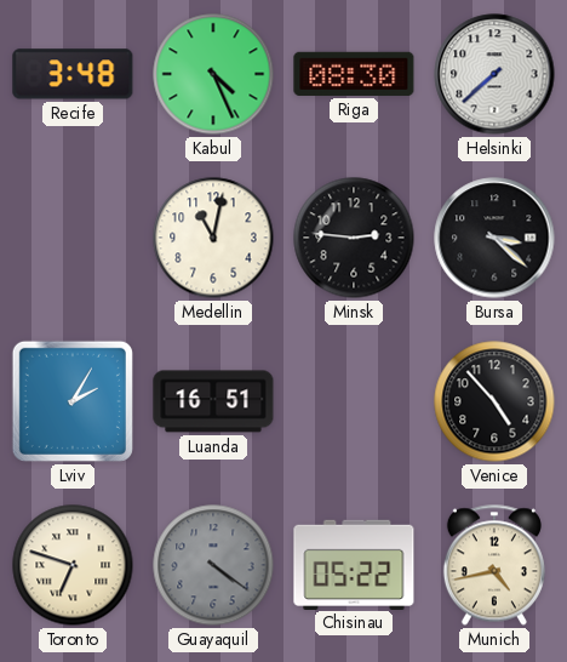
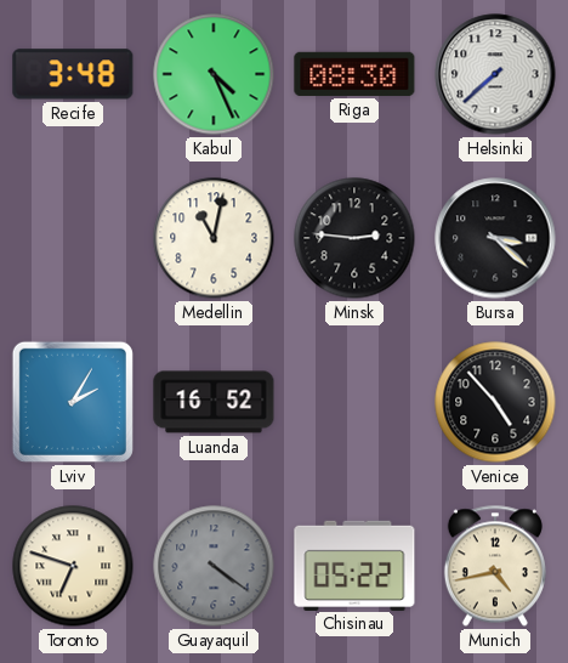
Luanda: 16:51 -> 16:52
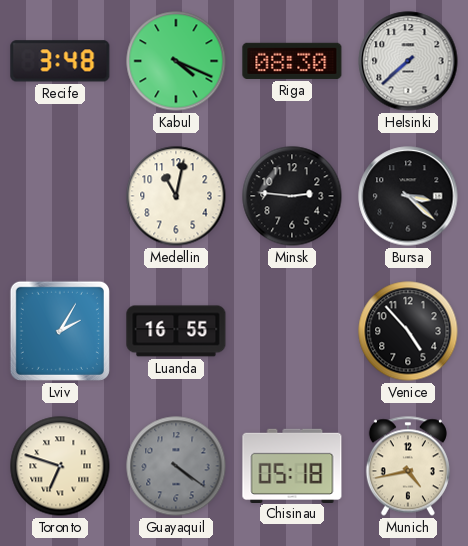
Kabul: 4:26 -> 4:19
Luanda: 16:52 -> 16:55
Chisinau: 05:22 -> 05:18
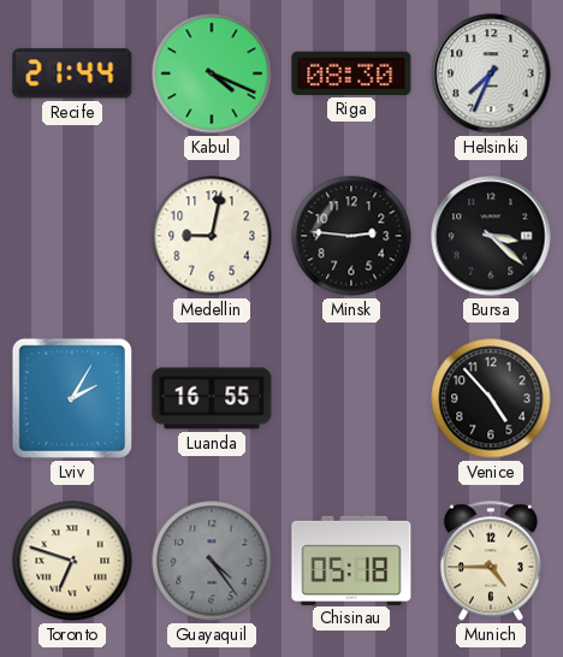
Recife: 3:48 -> 21:44
Helsinki: 7:38 -> 7:34
Medellin: 11:02 -> 9:02
Guayaquil: 4:21 -> 4:24
Munich: 4:43 -> 4:45
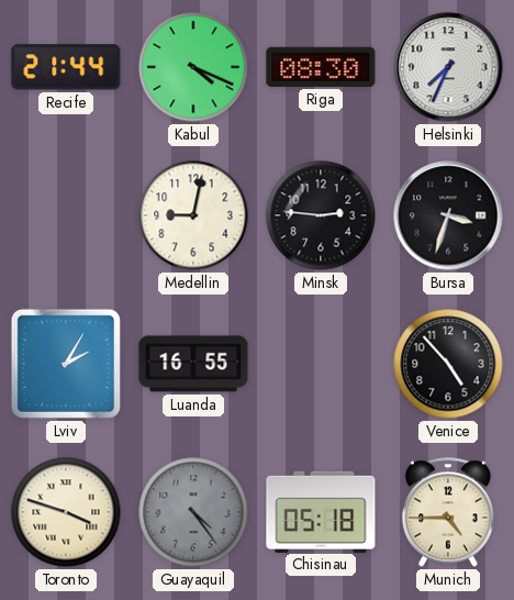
Bursa: 3:22 -> 3:33
Toronto: 6:48 -> 3:48
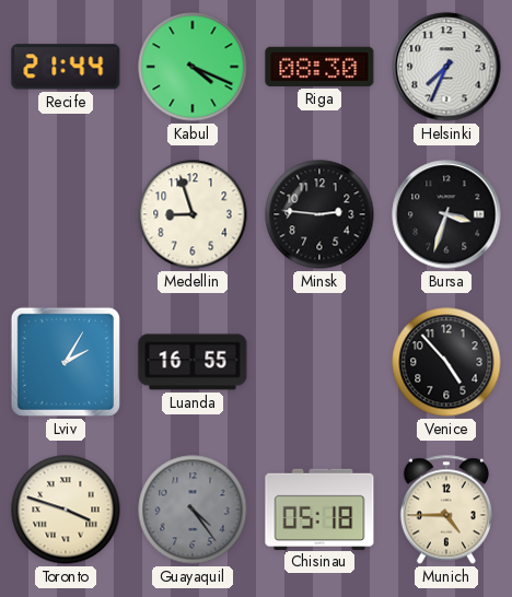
Medellin: 9:02 -> 8:57
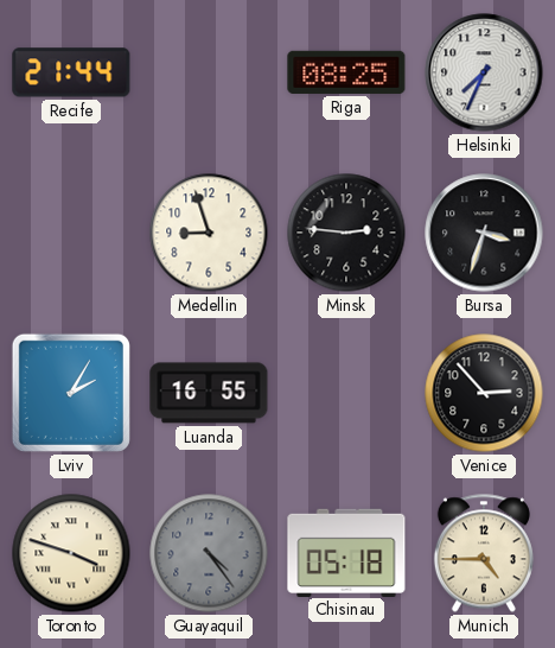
Kabul: 4:19 -> none
Riga: 08:30 -> 08:25
Venice: 4:53 -> 2:53
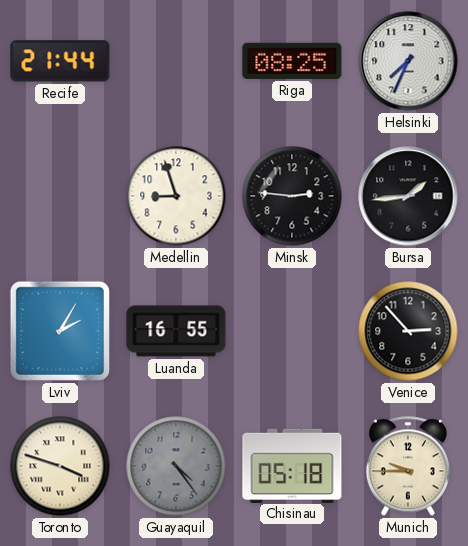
Bursa: 3:33 -> 1:44
Munich: 4:45 -> 9:45
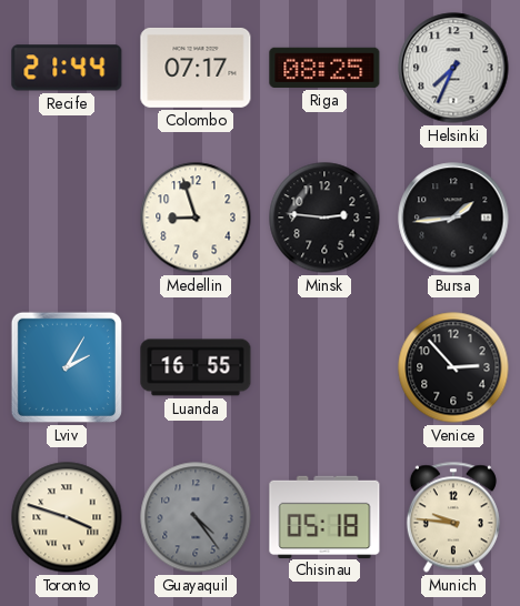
Colombo: none -> 07:17
Munich: 9:45 -> 9:46
